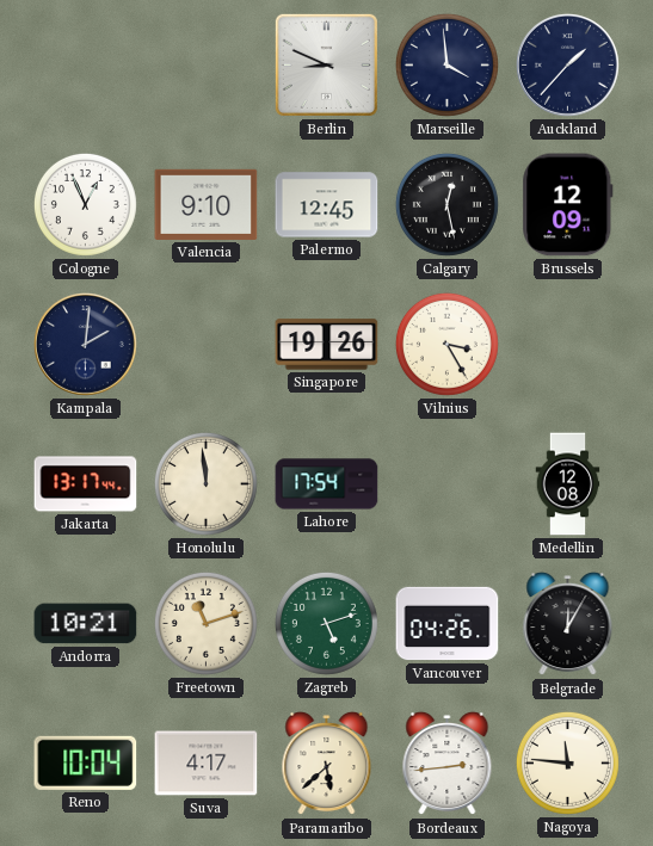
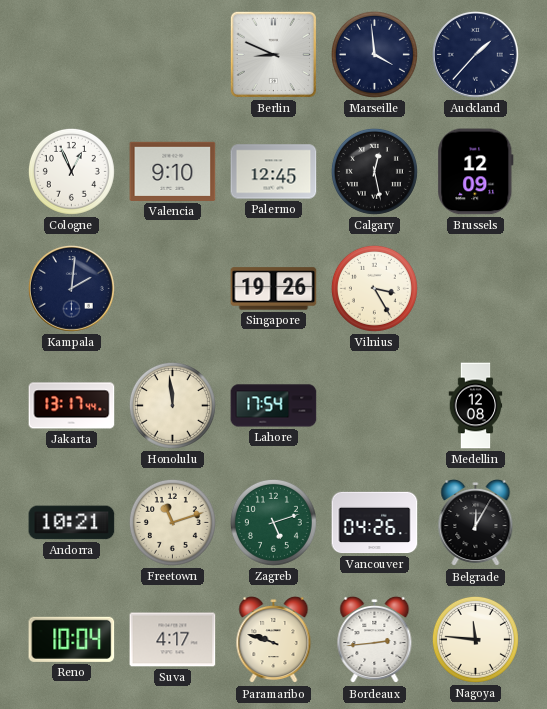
Paramaribo: 5:38 -> 9:48
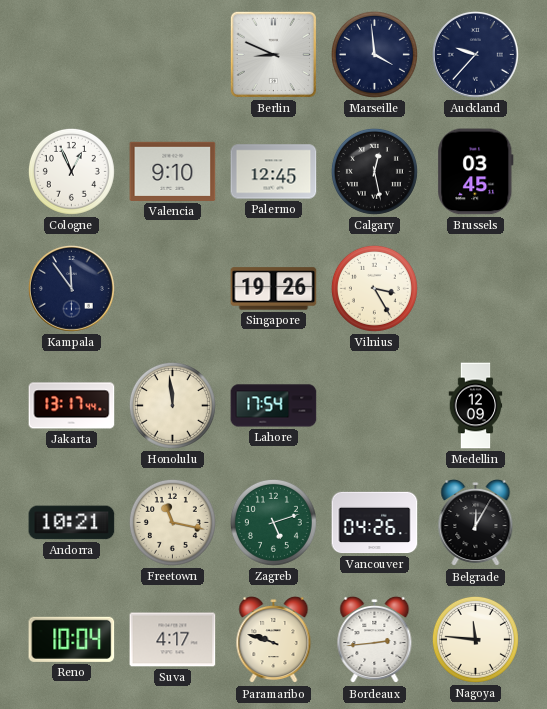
Auckland: 1:37 -> 9:37
Brussels: 12:09 -> 03:45
Kampala: 2:01 -> 11:54
Medellin: 12:08 -> 12:09
Freetown: 11:12 -> 11:17
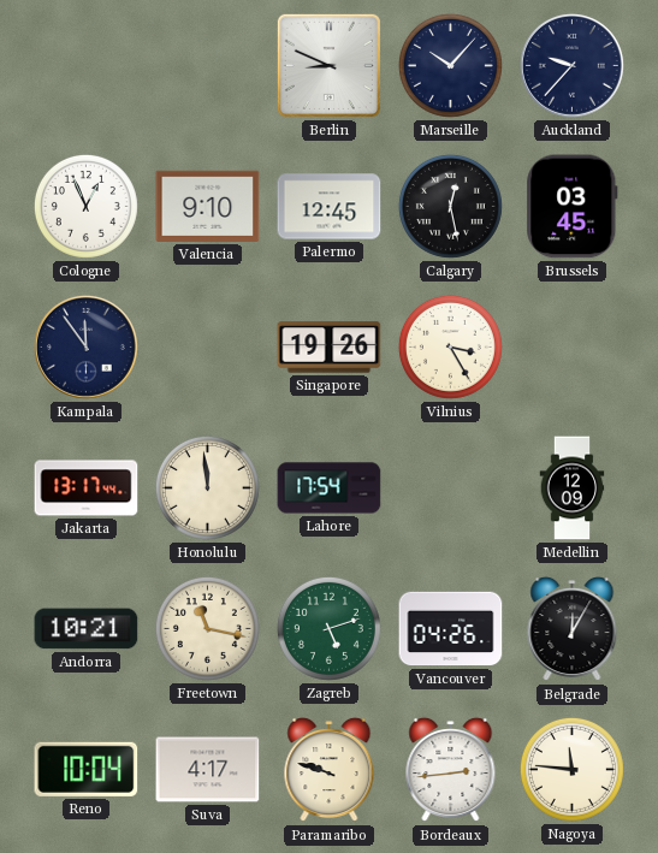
Marseille: 3:59 -> 10:07
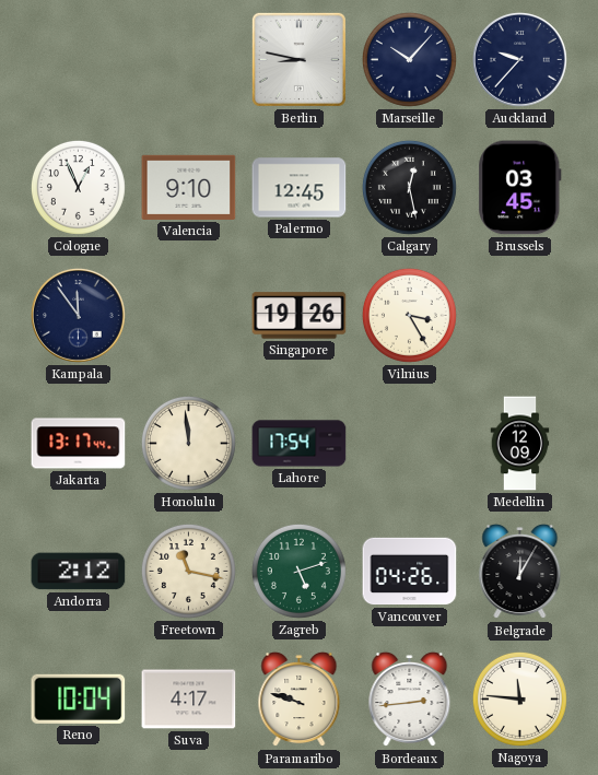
Berlin: 8:49 -> 8:47
Andorra: 10:21 -> 2:12
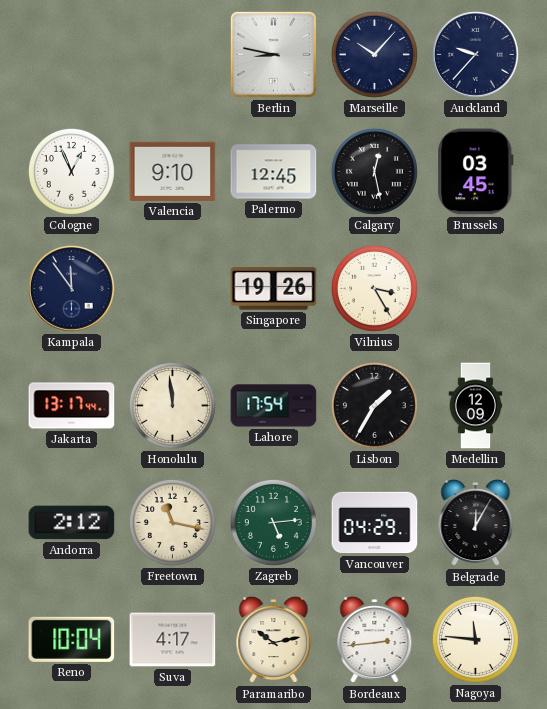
Lisbon: none -> 1:35
Zagreb: 5:12 -> 5:14
Vancouver: 04:26 -> 04:29
Paramaribo: 9:48 -> 10:13
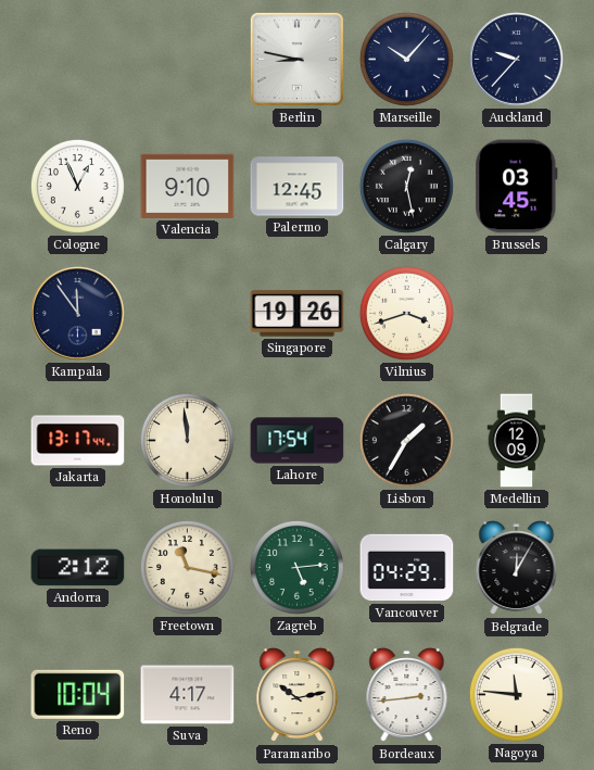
Vilnius: 3:25 -> 3:42
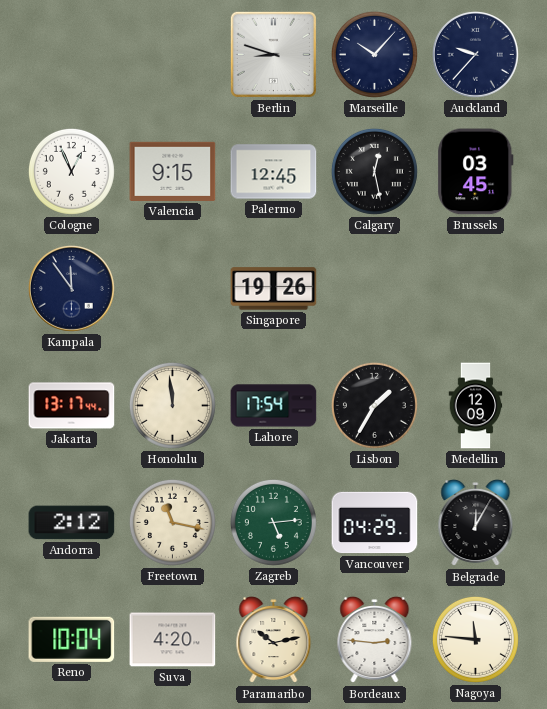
Berlin: 8:47 -> 8:48
Valencia: 9:10 -> 9:15
Vilnius: 3:42 -> none
Suva: 4:17 -> 4:20
Bordeaux: 2:44 -> 2:46
